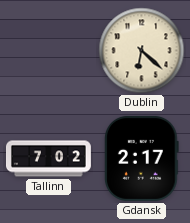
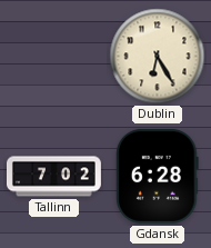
Dublin: 6:22 -> 6:25
Gdansk: 2:17 -> 6:28
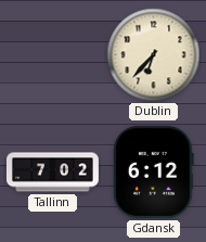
Dublin: 6:25 -> 6:37
Gdansk: 6:28 -> 6:12
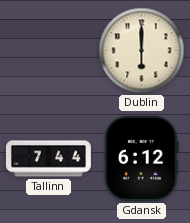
Dublin: 6:37 -> 6:00
Tallinn: 7:02 -> 7:44
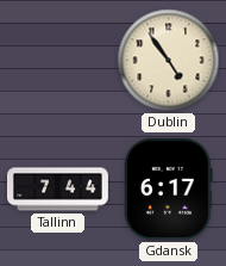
Dublin: 6:00 -> 4:54
Gdansk: 6:12 -> 6:17
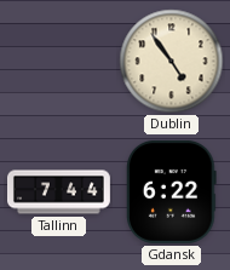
Gdansk: 6:17 -> 6:22
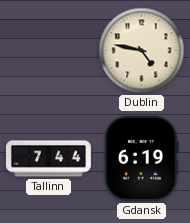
Dublin: 4:54 -> 4:47
Gdansk: 6:22 -> 6:19
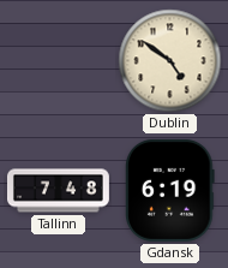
Dublin: 4:47 -> 4:51
Tallinn: 7:44 -> 7:48
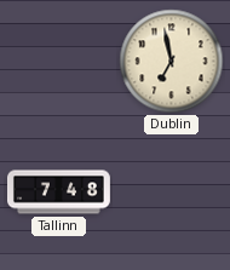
Dublin: 4:51 -> 6:58
Gdansk: 6:19 -> none
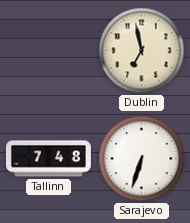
Sarajevo: none -> 6:33
